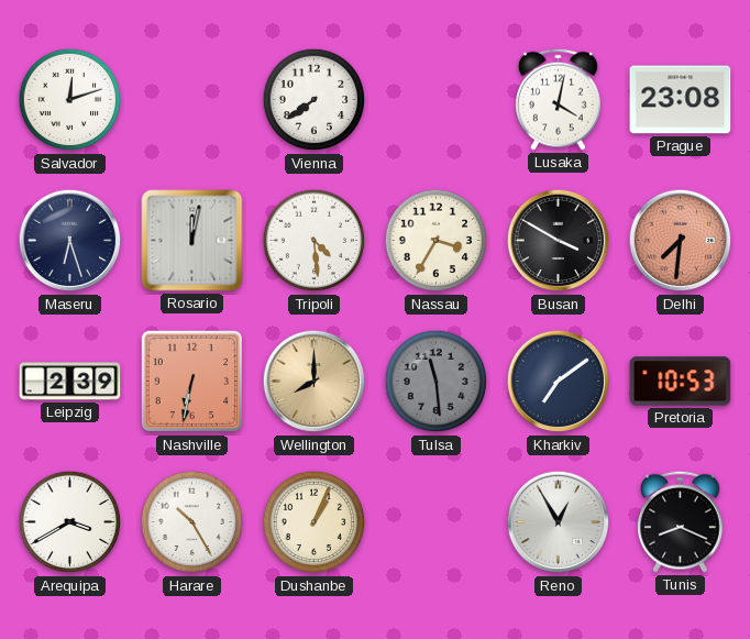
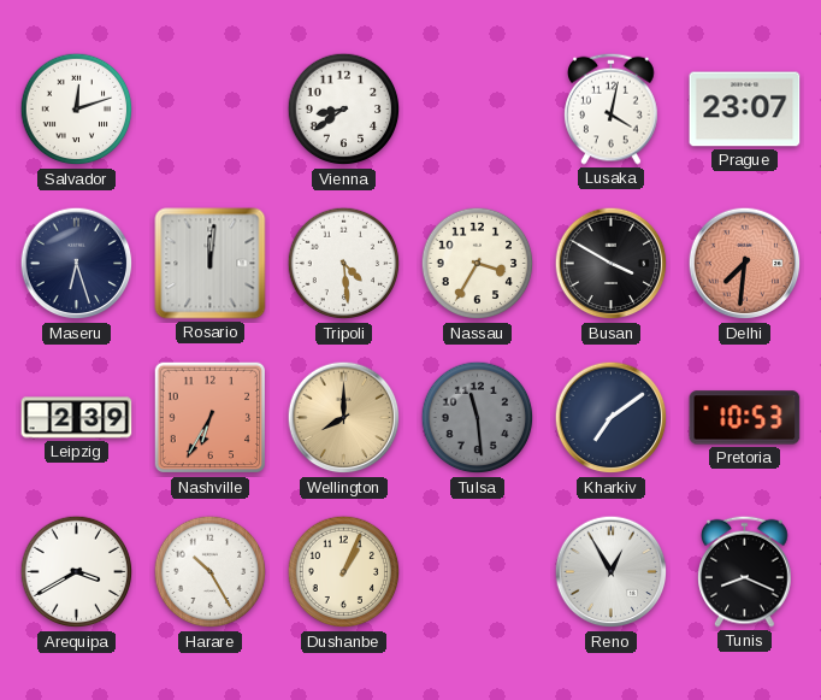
Vienna: 7:39 -> 8:39
Prague: 23:08 -> 23:07
Rosario: 12:02 -> 12:01
Nashville: 6:32 -> 6:35
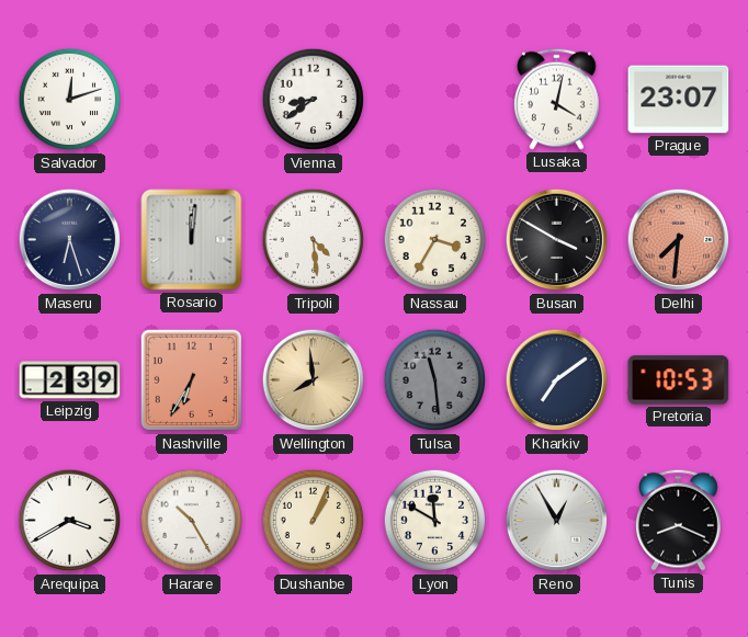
Wellington: 8:00 -> 7:59
Lyon: none -> 11:50
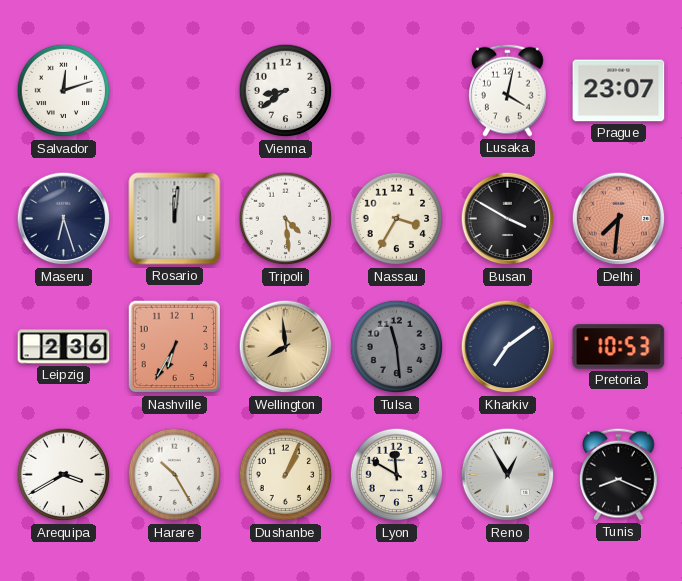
Leipzig: 2:39 -> 2:36
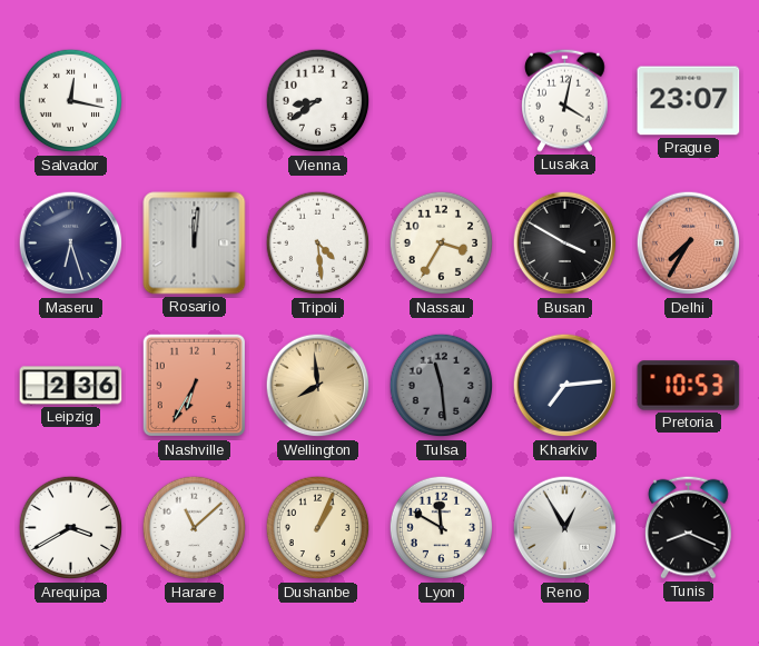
Salvador: 12:12 -> 12:17
Delhi: 7:31 -> 7:35
Kharkiv: 7:09 -> 7:14
Harare: 10:25 -> 11:08
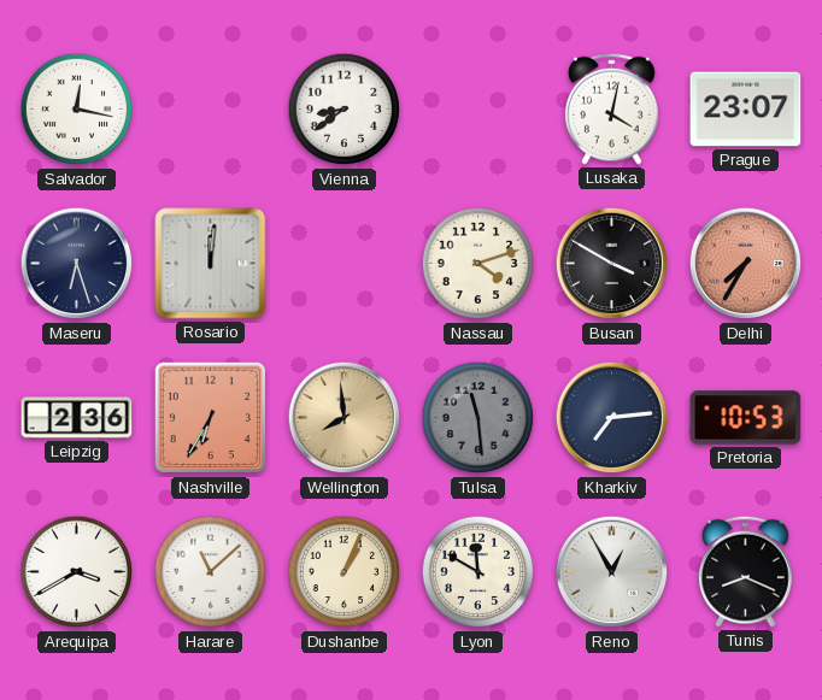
Tripoli: 4:29 -> none
Nassau: 3:35 -> 4:12
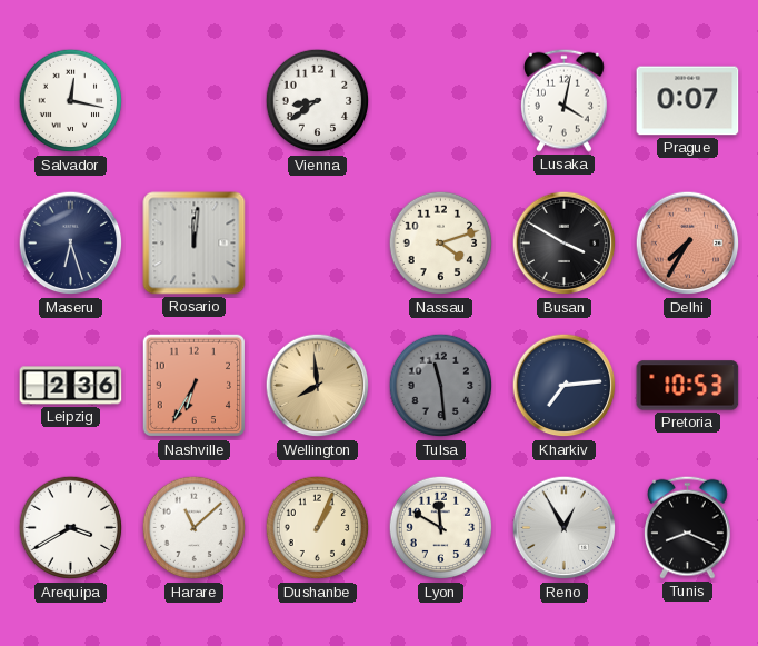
Prague: 23:07 -> 0:07
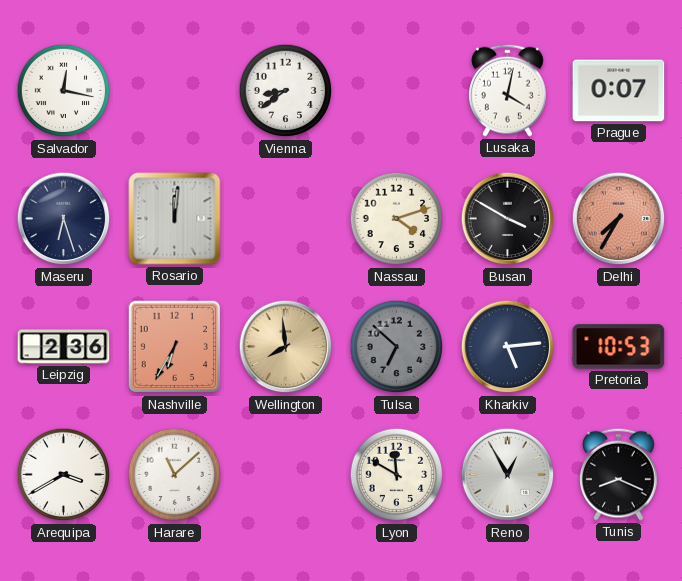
Tulsa: 11:29 -> 6:52
Kharkiv: 7:14 -> 5:14
Dushanbe: 1:04 -> none
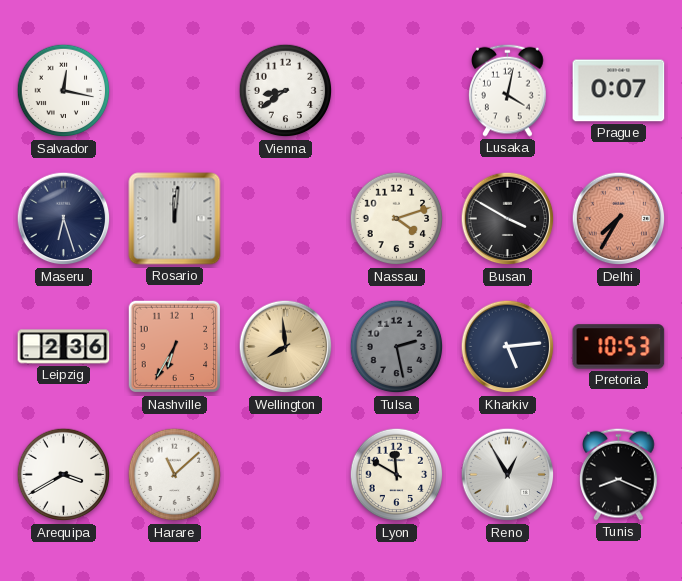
Tulsa: 6:52 -> 2:28
